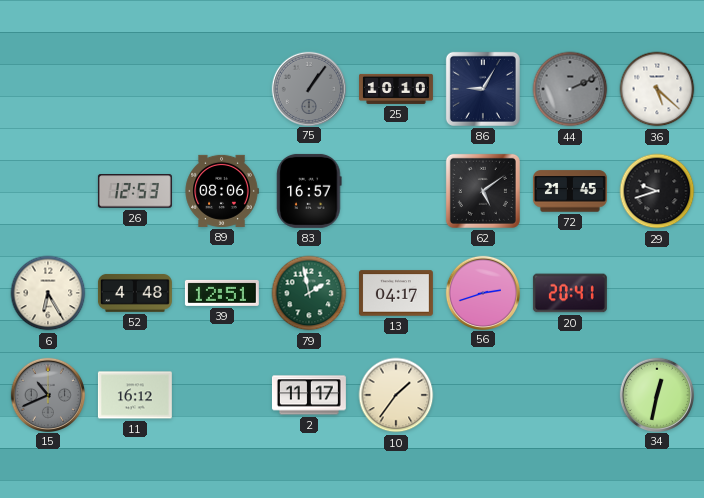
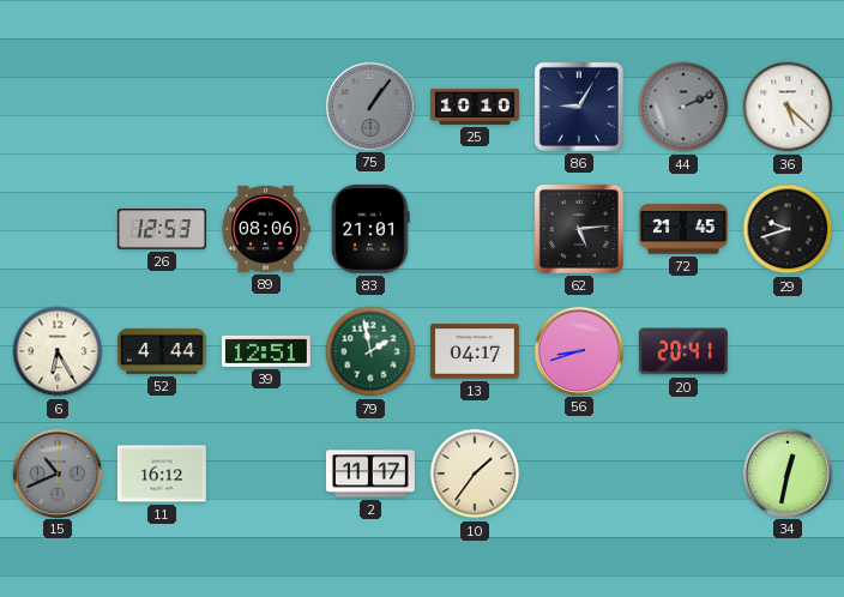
83: 16:57 -> 21:01
62: 5:09 -> 5:14
52: 4:48 -> 4:44
56: 2:42 -> 8:42
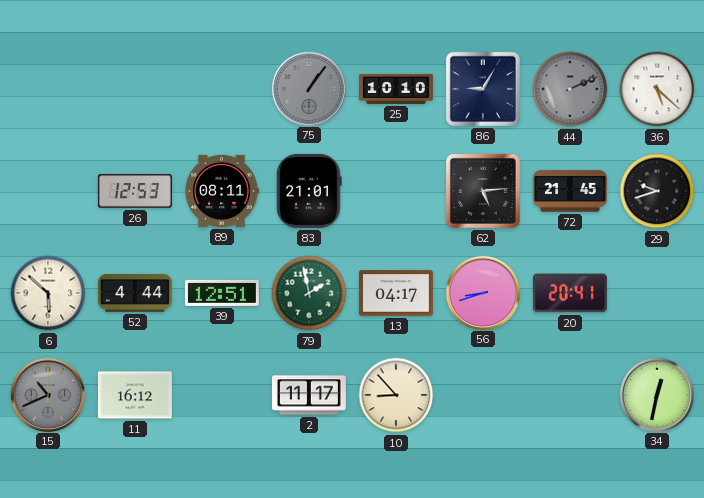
89: 08:06 -> 08:11
6: 6:25 -> 5:52
10: 1:36 -> 8:53
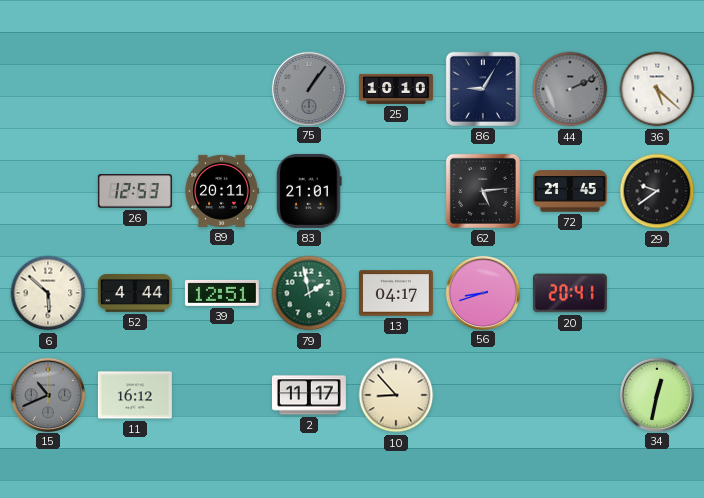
89: 08:11 -> 20:11
29: 9:42 -> 9:39
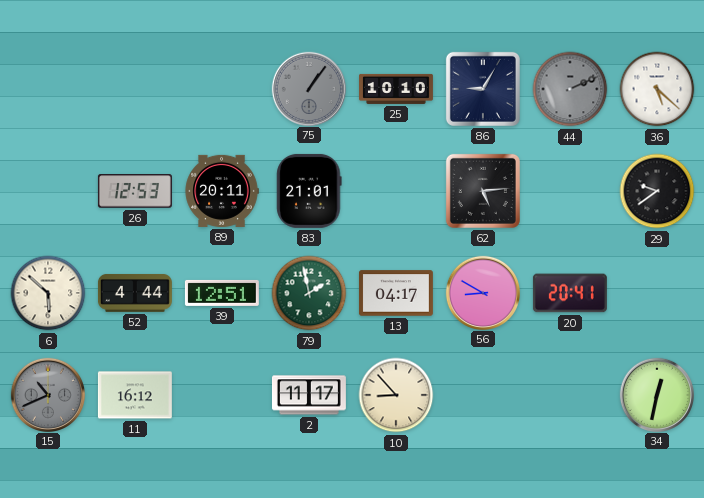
72: 21:45 -> none
56: 8:42 -> 8:50
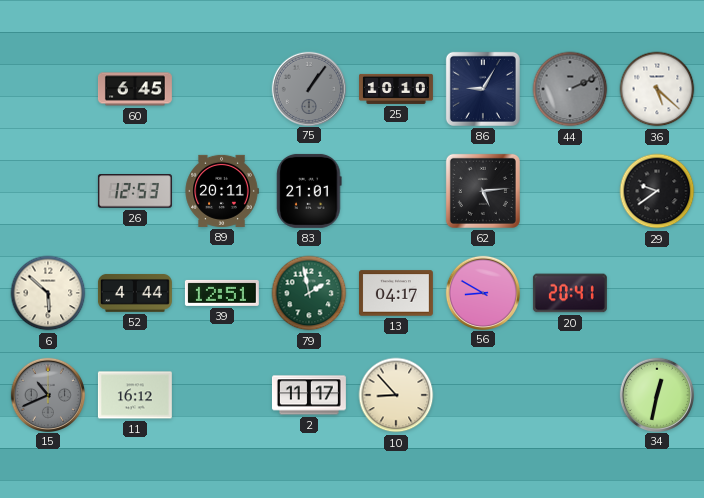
60: none -> 6:45
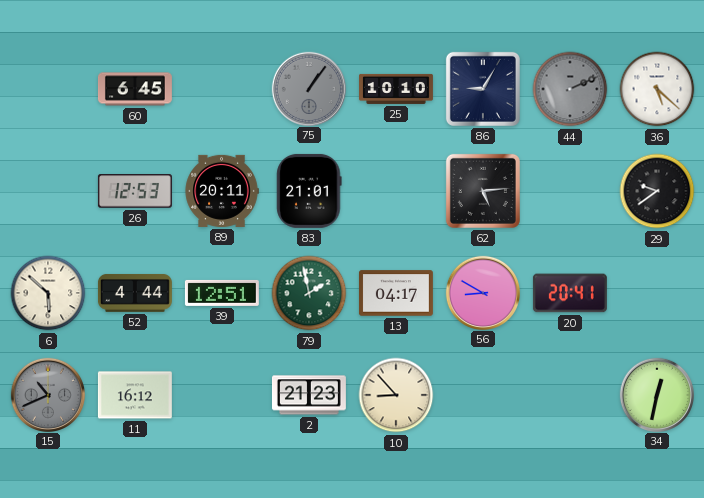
2: 11:17 -> 21:23
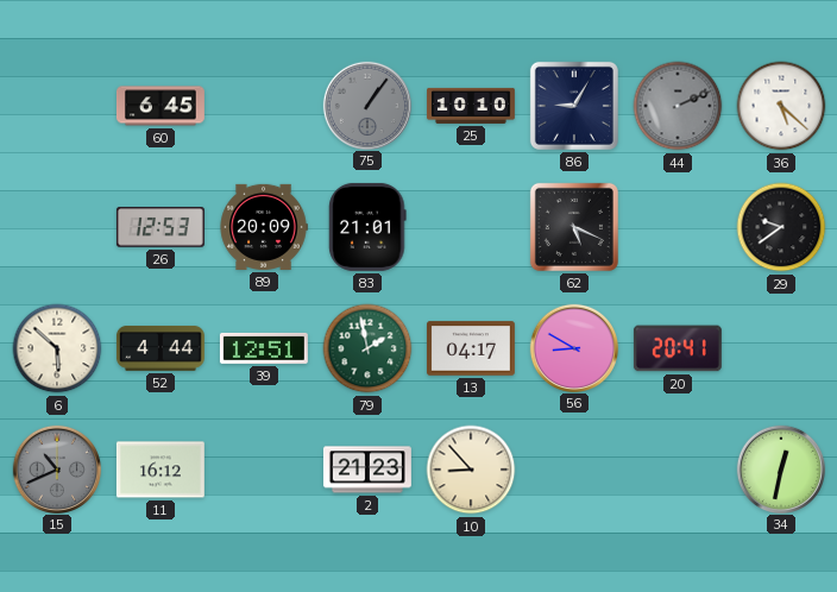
89: 20:11 -> 20:09
62: 5:14 -> 5:19
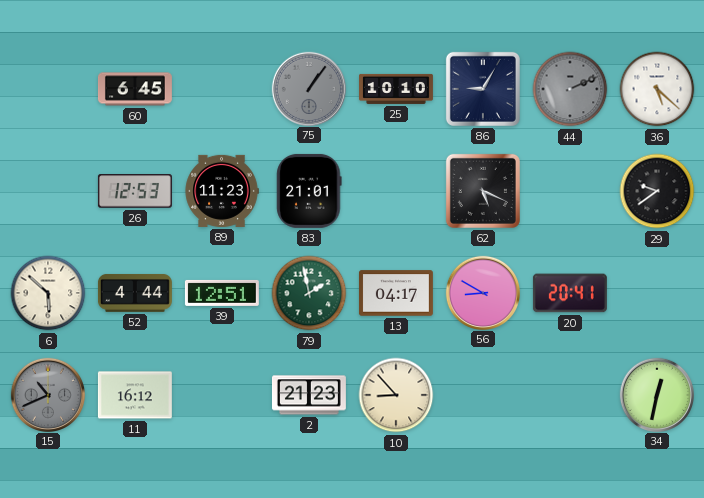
89: 20:09 -> 11:23
